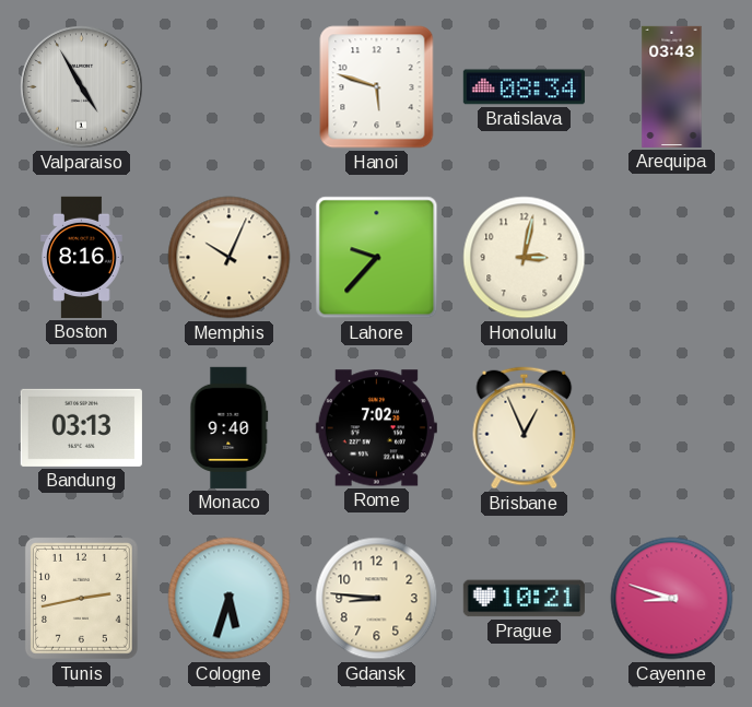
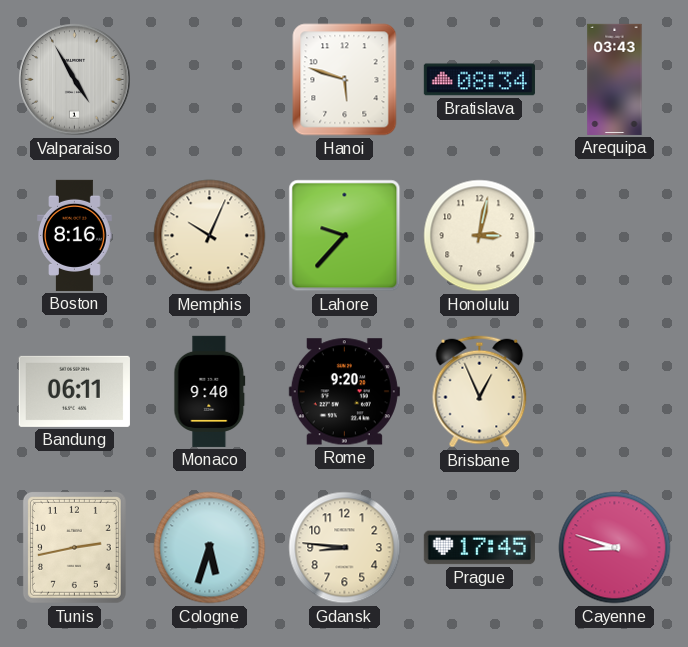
Bandung: 03:13 -> 06:11
Rome: 7:02 -> 9:20
Prague: 10:21 -> 17:45
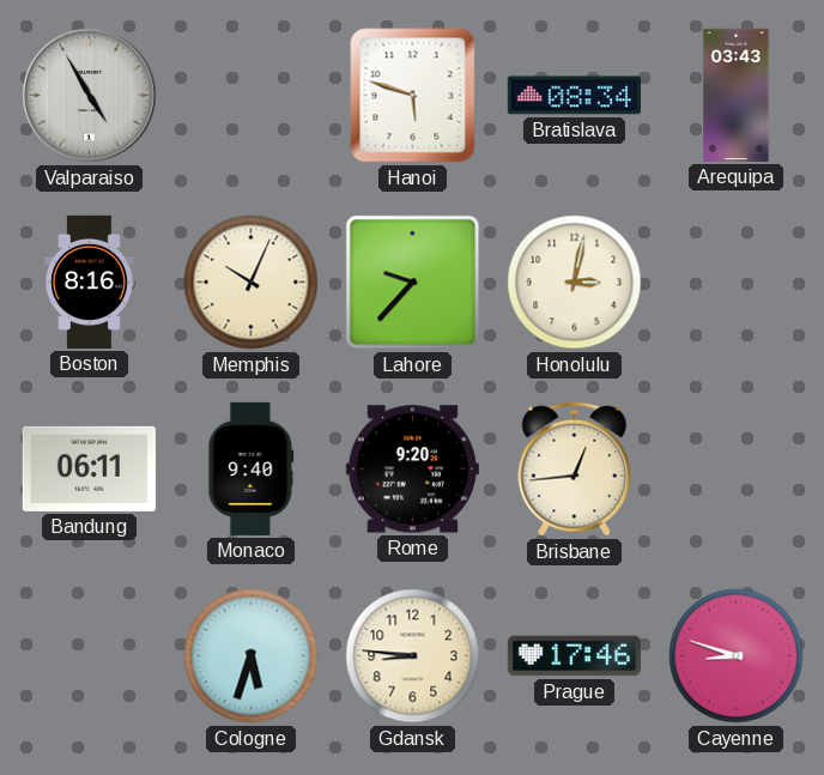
Brisbane: 12:56 -> 12:44
Tunis: 2:43 -> none
Prague: 17:45 -> 17:46
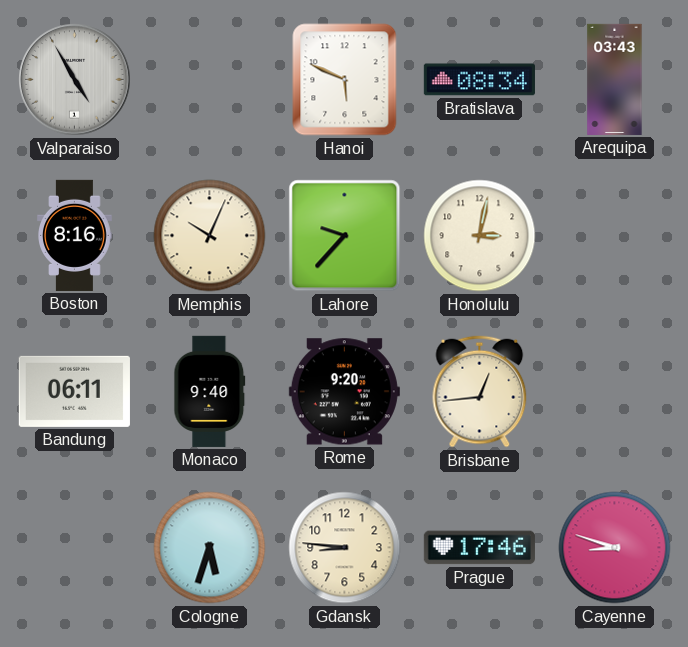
Hanoi: 5:48 -> 5:49
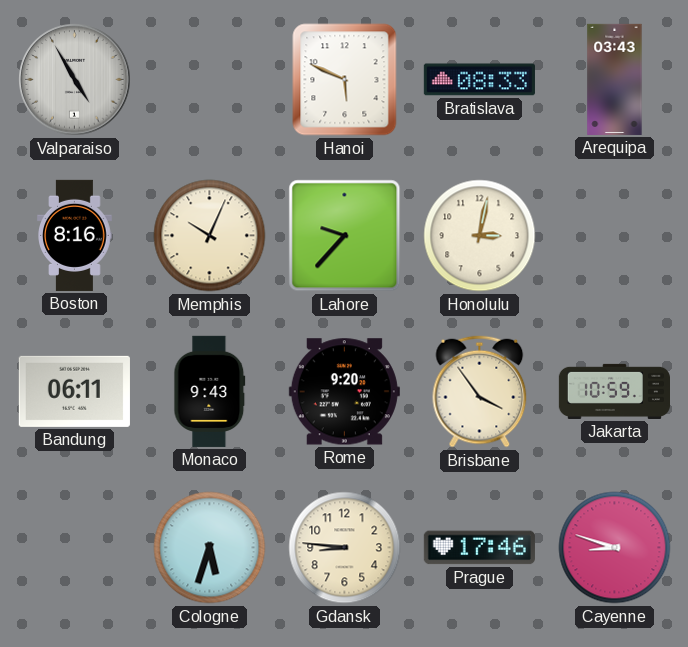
Bratislava: 08:34 -> 08:33
Monaco: 9:40 -> 9:43
Brisbane: 12:44 -> 3:54
Jakarta: none -> 10:59
